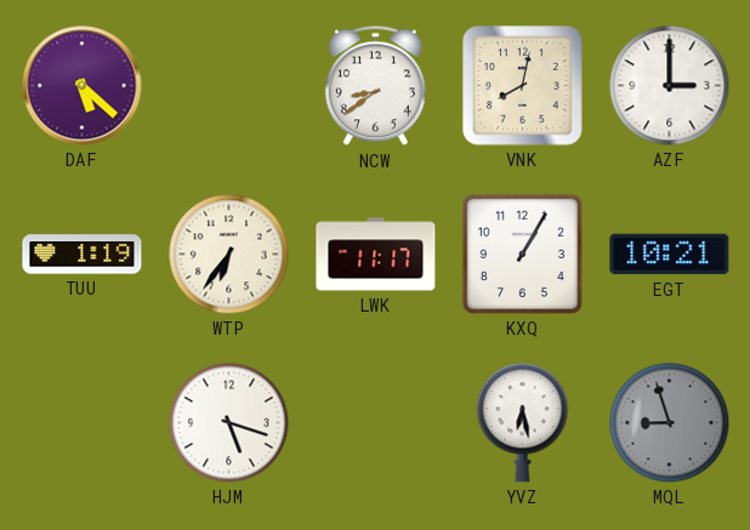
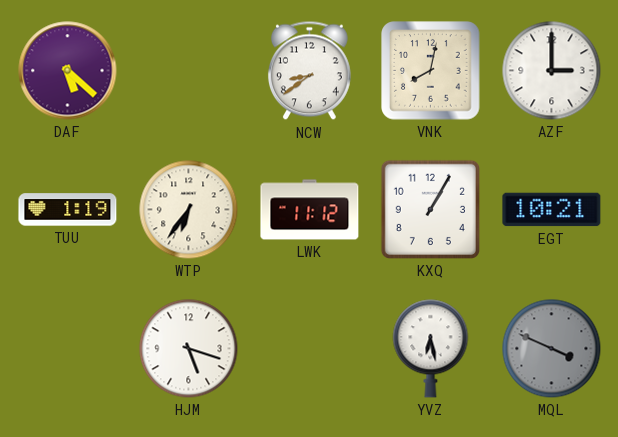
LWK: 11:17 -> 11:12
MQL: 8:57 -> 3:49
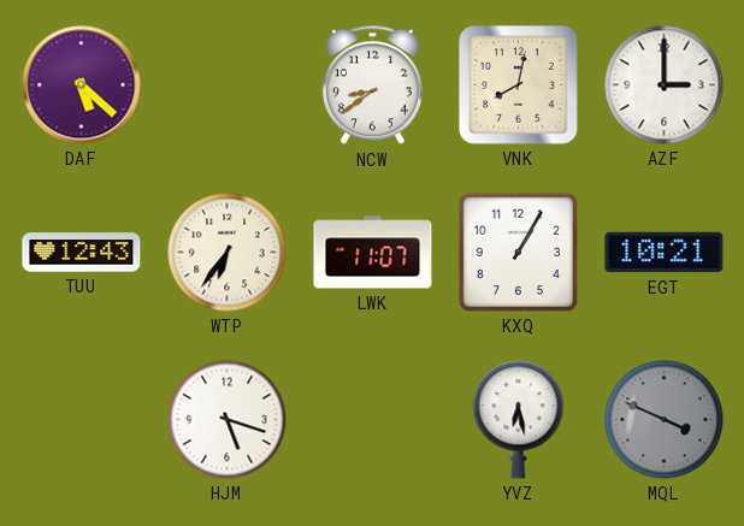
TUU: 1:19 -> 12:43
LWK: 11:12 -> 11:07
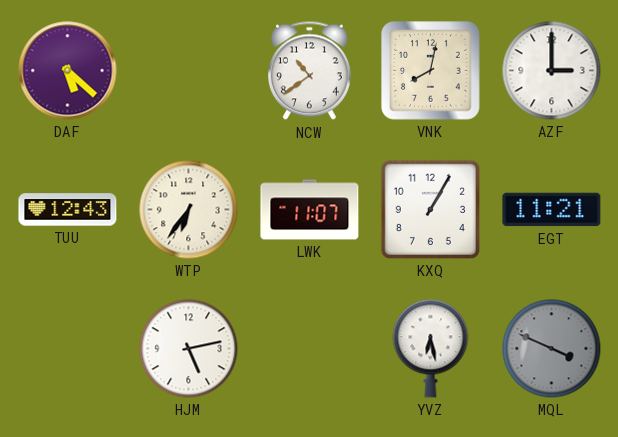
NCW: 8:39 -> 10:39
EGT: 10:21 -> 11:21
HJM: 5:18 -> 5:13
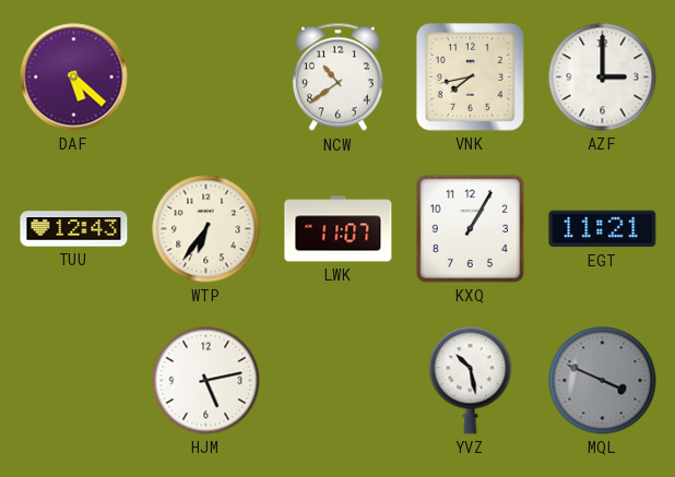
VNK: 8:02 -> 7:43
YVZ: 6:28 -> 10:28
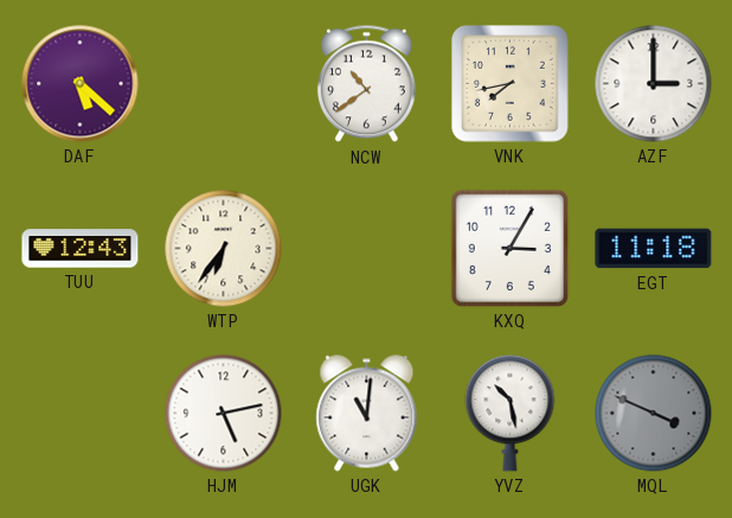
LWK: 11:07 -> none
KXQ: 1:05 -> 3:05
EGT: 11:21 -> 11:18
UGK: none -> 11:01
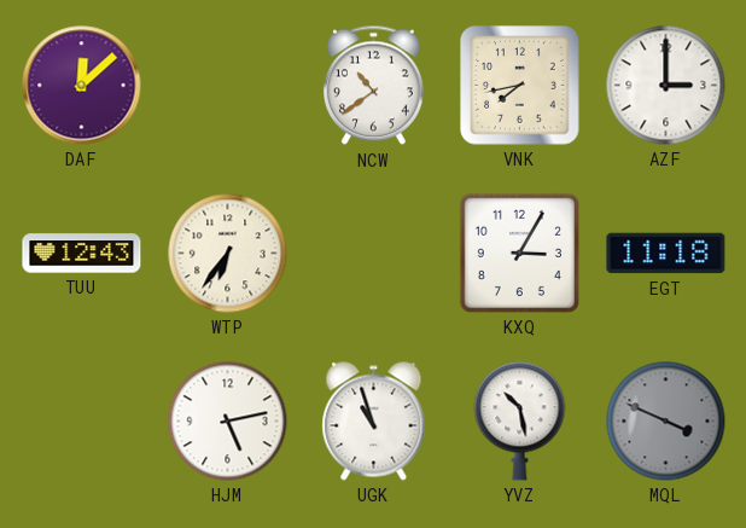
DAF: 5:22 -> 12:08
UGK: 11:01 -> 10:57
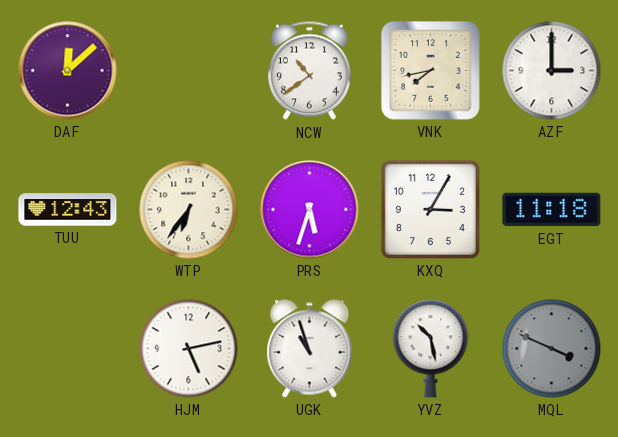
PRS: none -> 5:33
